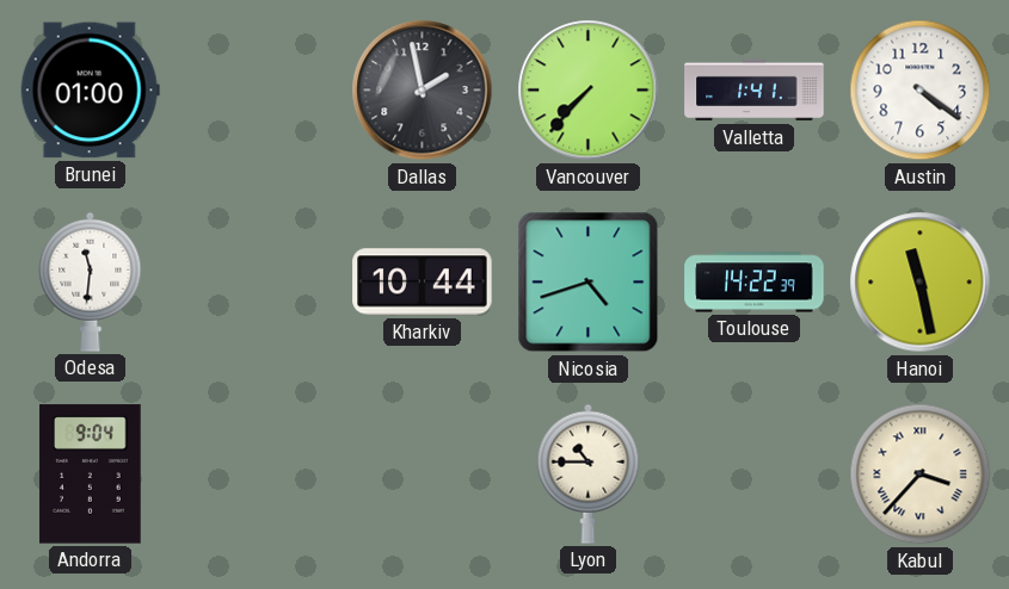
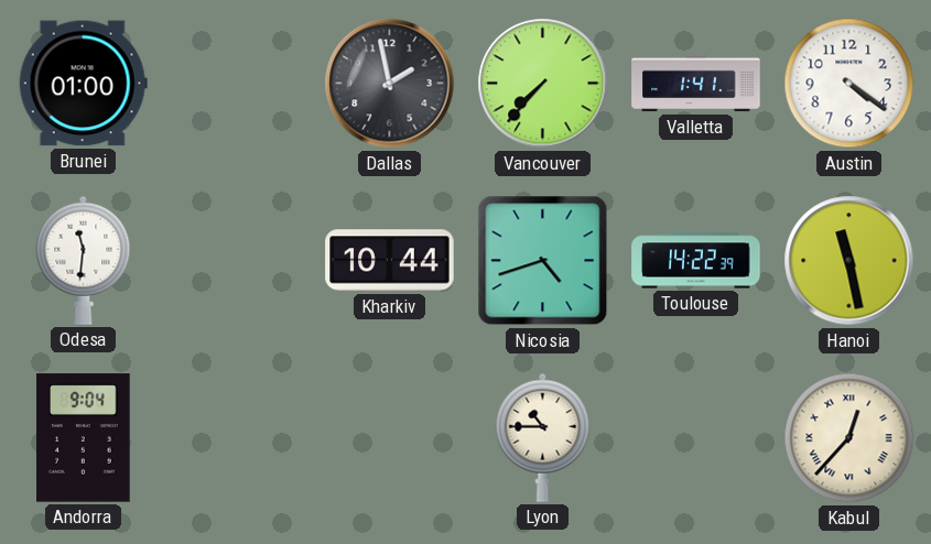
Kabul: 3:37 -> 12:37
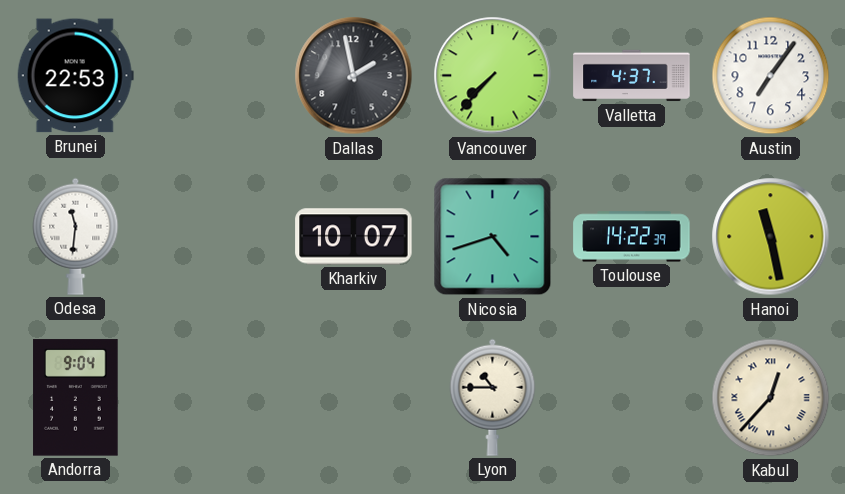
Brunei: 01:00 -> 22:53
Valletta: 1:41 -> 4:37
Austin: 4:21 -> 7:06
Kharkiv: 10:44 -> 10:07
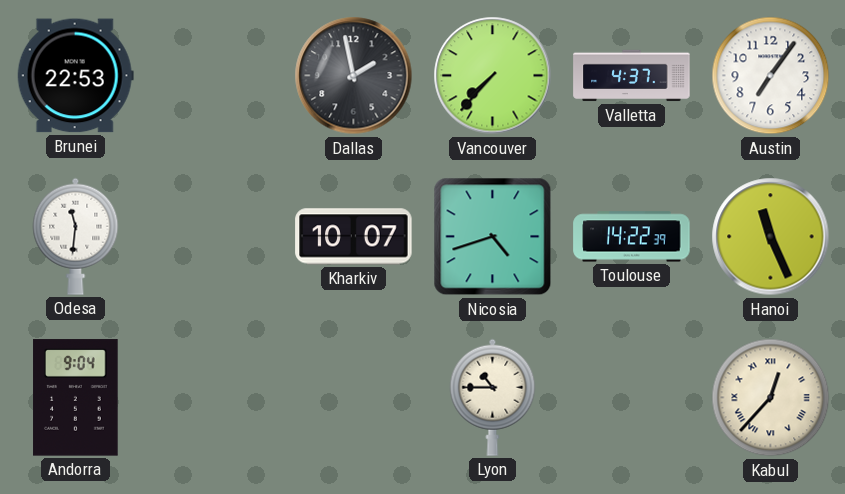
Hanoi: 11:28 -> 11:26
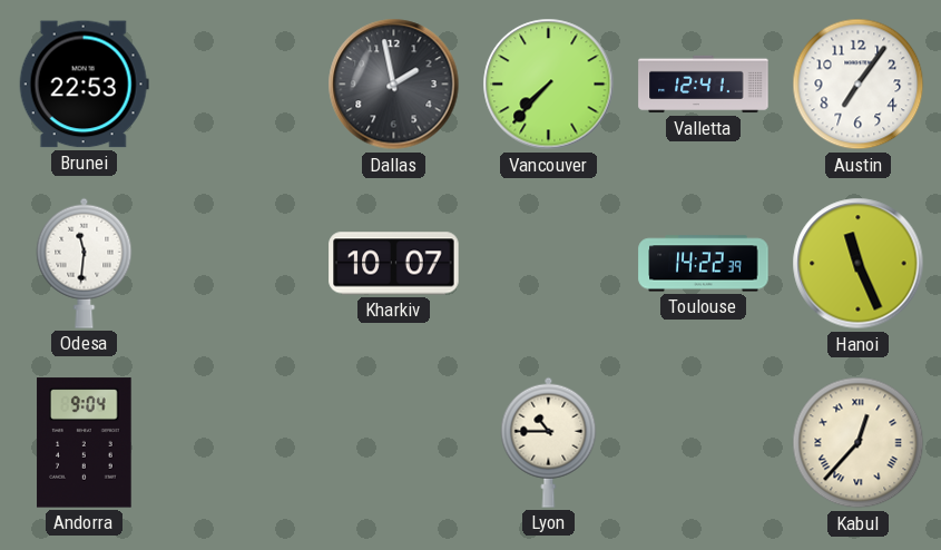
Valletta: 4:37 -> 12:41
Nicosia: 4:42 -> none
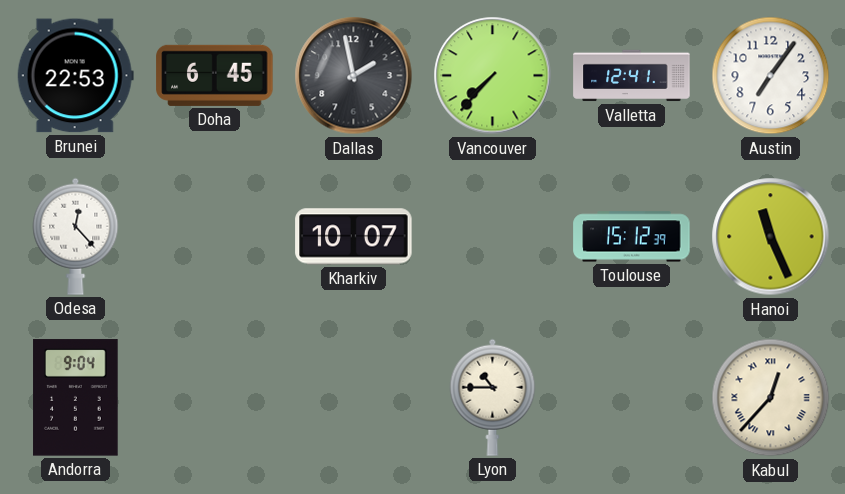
Doha: none -> 6:45
Odesa: 11:31 -> 12:23
Toulouse: 14:22 -> 15:12
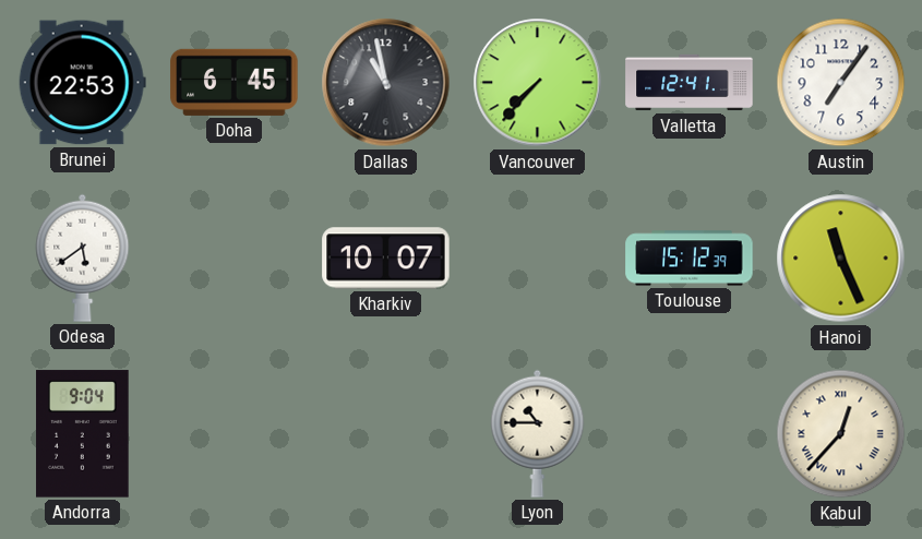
Dallas: 1:58 -> 10:58
Odesa: 12:23 -> 5:39
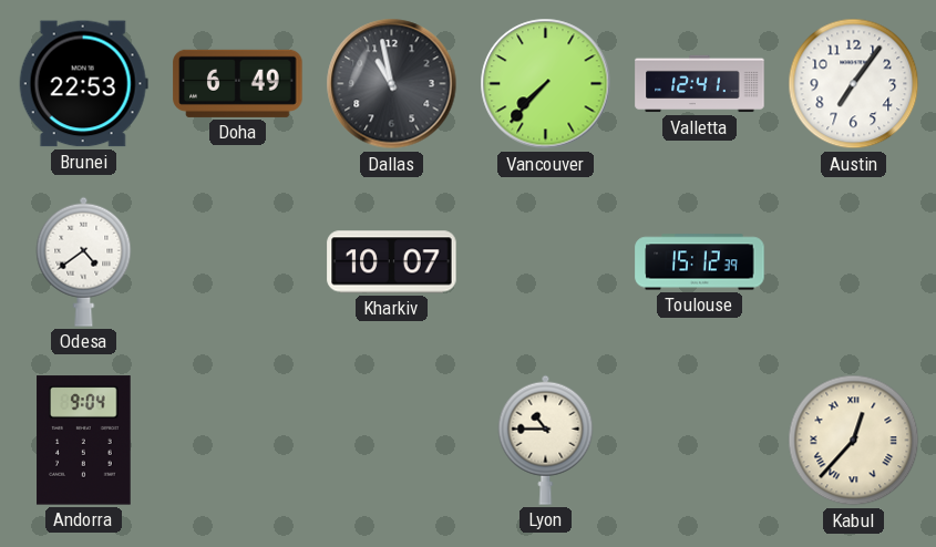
Doha: 6:45 -> 6:49
Odesa: 5:39 -> 4:39
Hanoi: 11:26 -> none
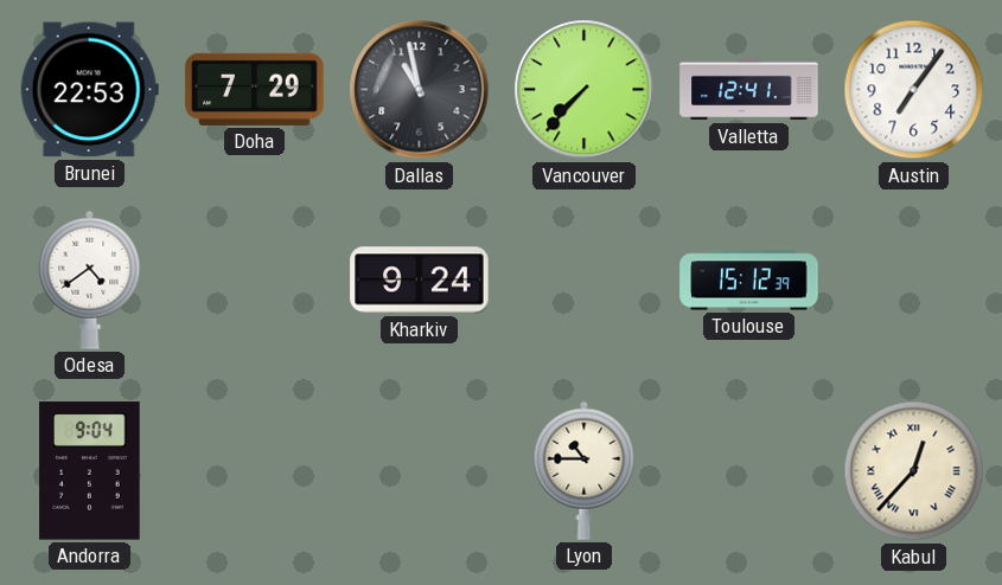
Doha: 6:49 -> 7:29
Kharkiv: 10:07 -> 9:24
